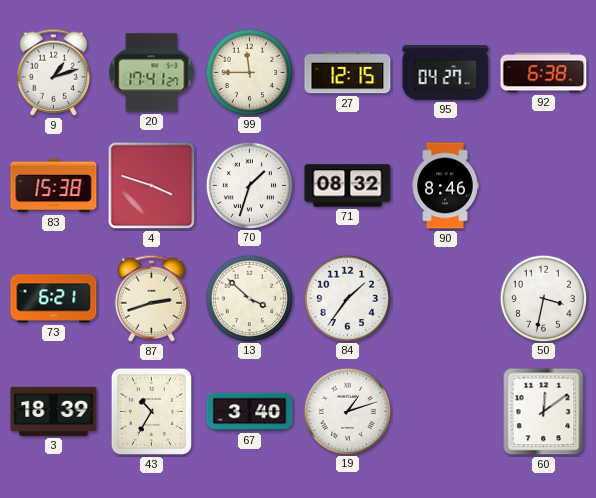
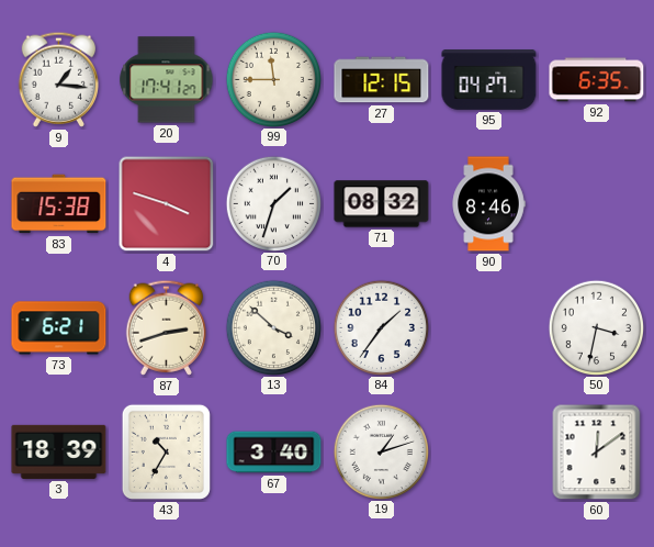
9: 1:12 -> 1:16
92: 6:38 -> 6:35
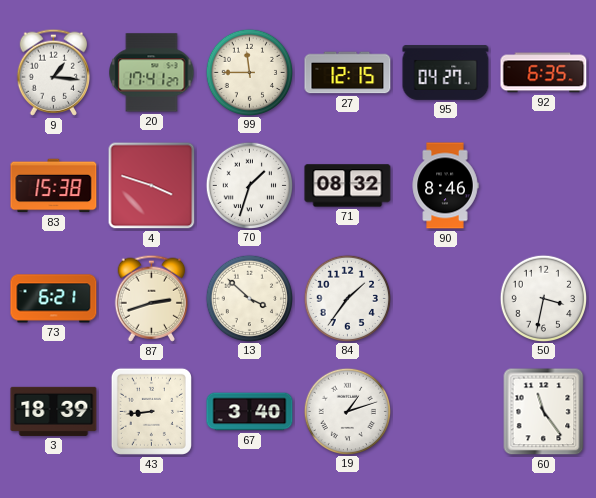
43: 10:35 -> 8:44
60: 12:09 -> 11:24
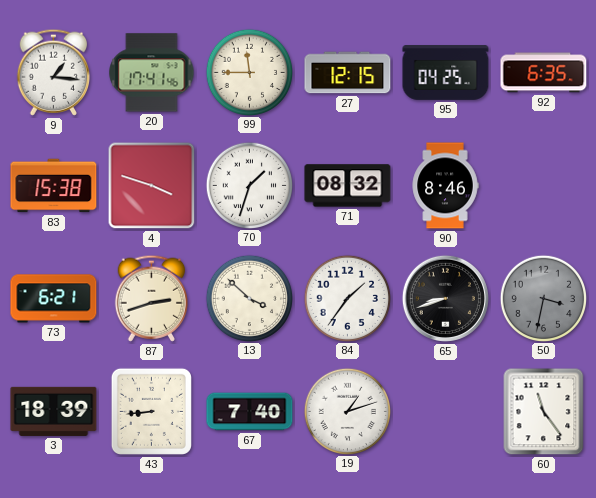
20: 17:41:27 -> 17:41:46
95: 04:27 -> 04:25
65: none -> 8:42
50 dial: white -> grey
67: 3:40 -> 7:40
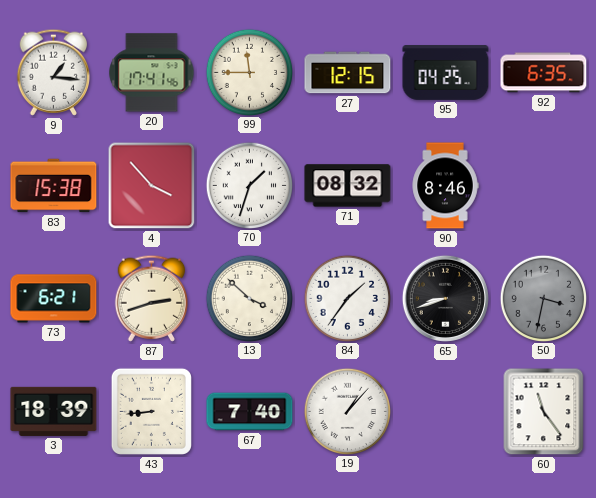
4: 3:48 -> 3:53
19: 1:12 -> 1:07
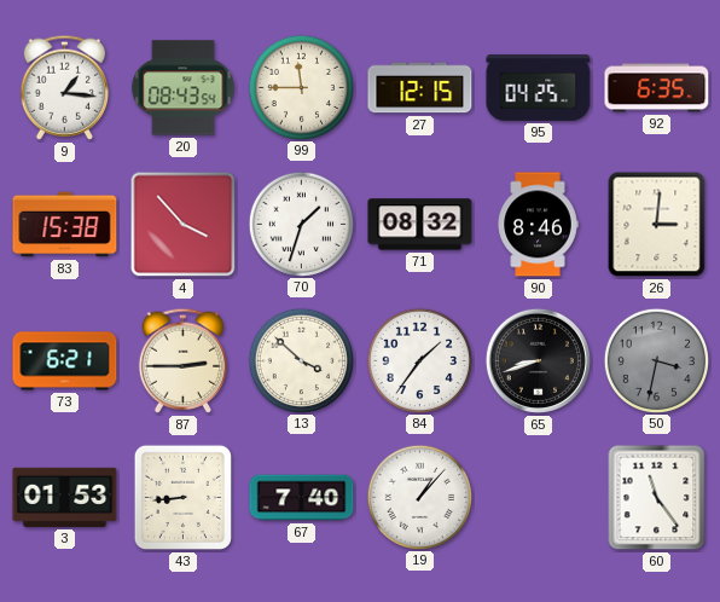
20: 17:41 -> 08:43
26: none -> 3:01
87: 2:42 -> 2:45
3: 18:39 -> 01:53
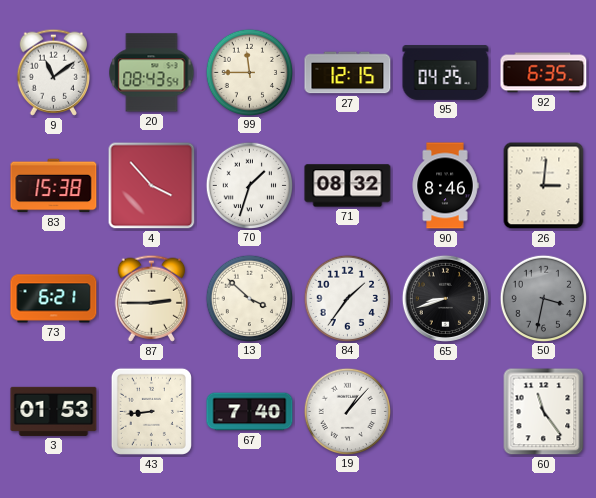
9: 1:16 -> 11:09
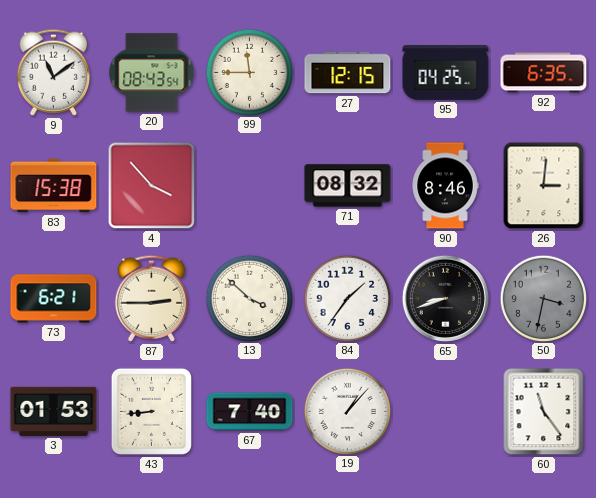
70: 1:33 -> none
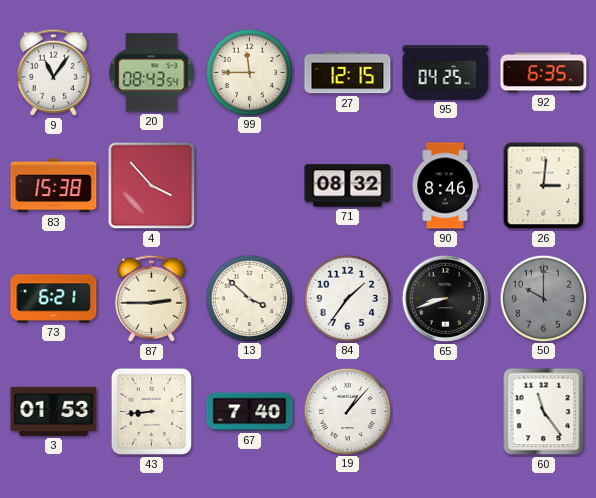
9: 11:09 -> 11:06
50: 3:32 -> 10:00
